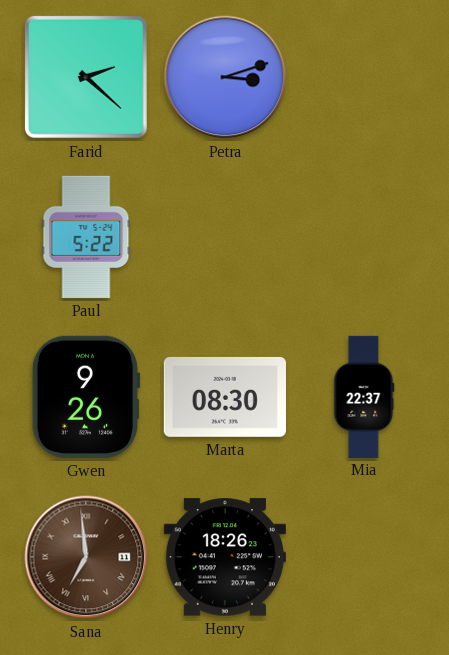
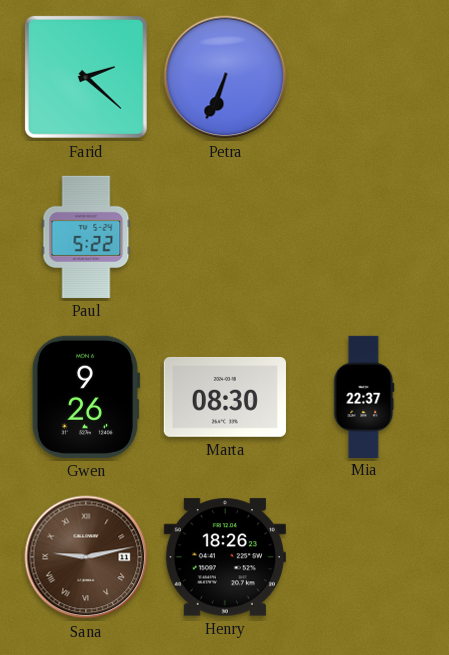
Petra: 3:12 -> 6:34
Sana: 6:59 -> 9:13
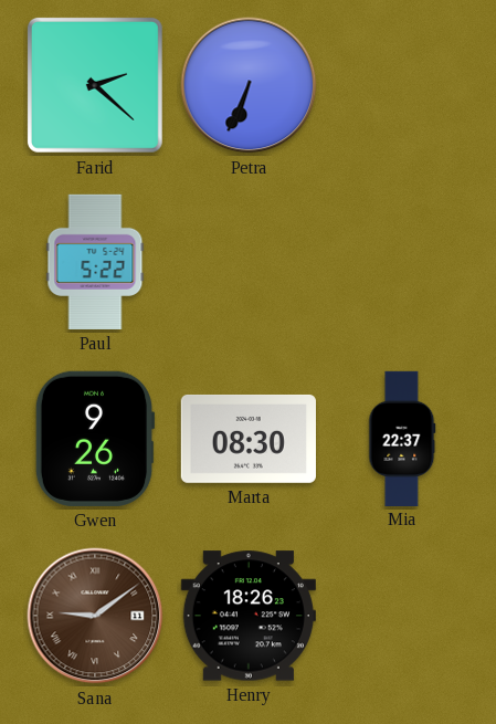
Sana: 9:13 -> 9:09
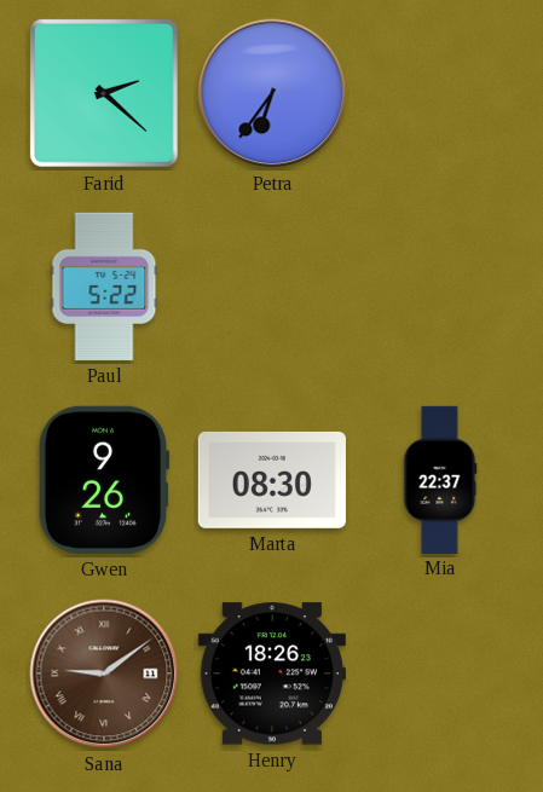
Petra: 6:34 -> 6:36
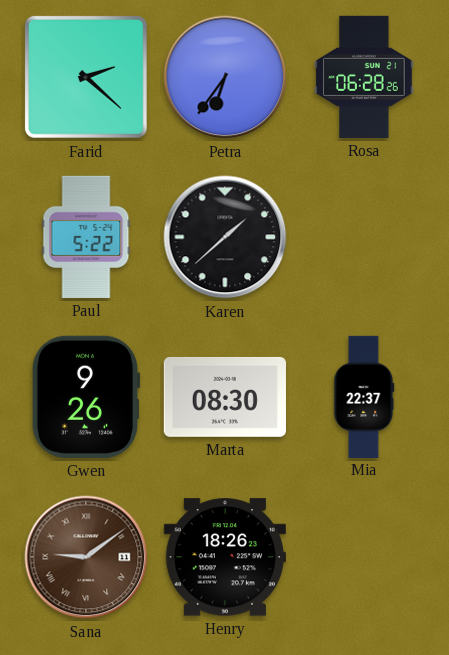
Rosa: none -> 06:28
Karen: none -> 1:38
